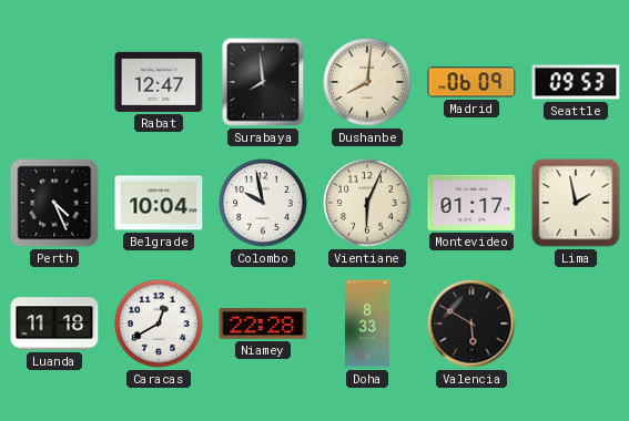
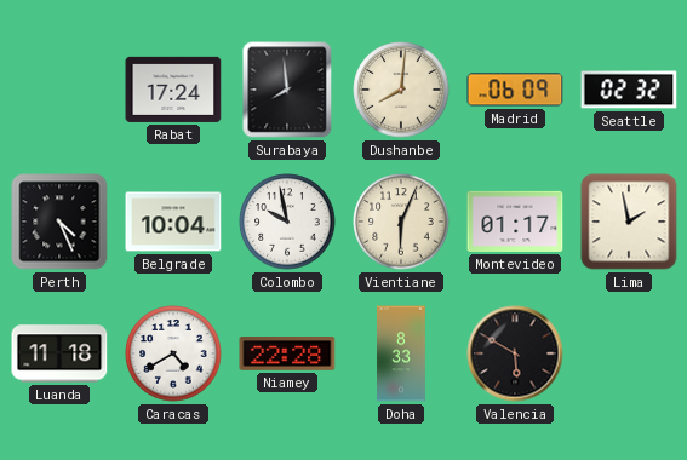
Rabat: 12:47 -> 17:24
Seattle: 09:53 -> 02:32
Caracas: 12:40 -> 4:40
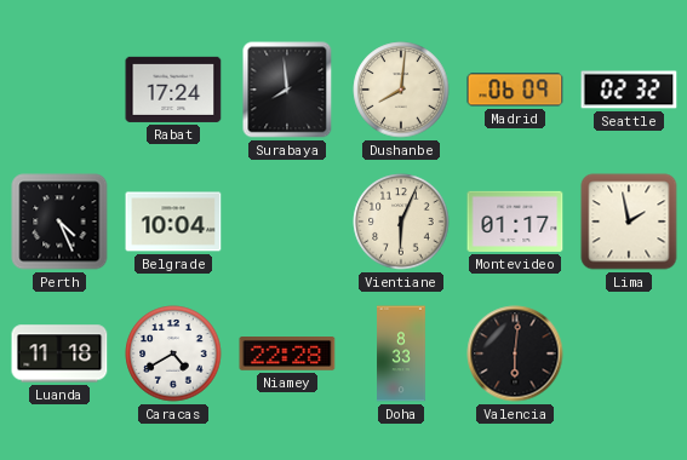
Colombo: 9:58 -> none
Valencia: 5:50 -> 6:01
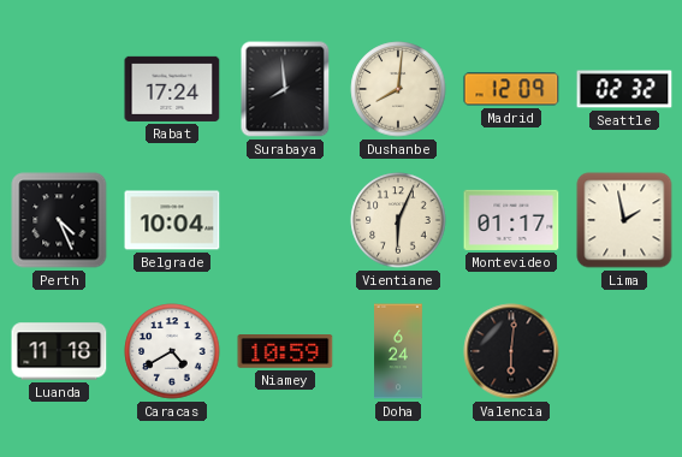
Madrid: 06:09 -> 12:09
Niamey: 22:28 -> 10:59
Doha: 8:33 -> 6:24
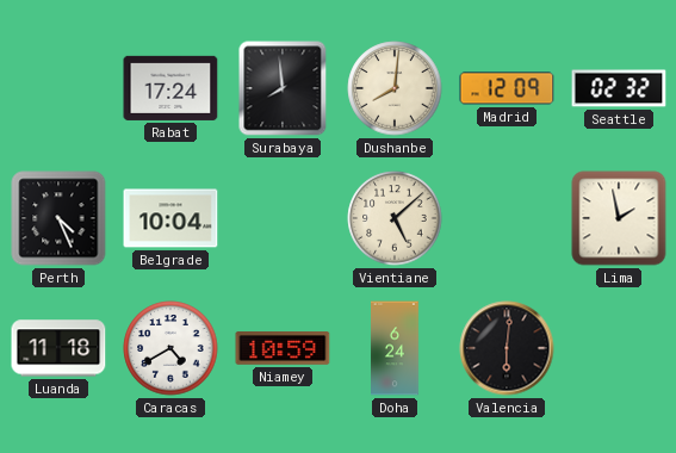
Vientiane: 6:04 -> 5:08
Montevideo: 01:17 -> none
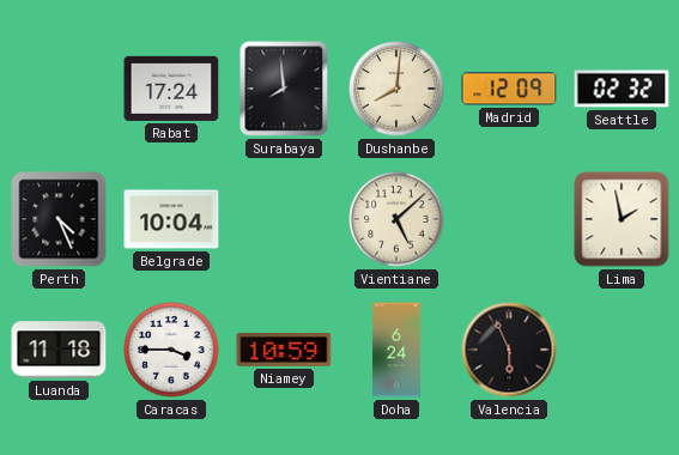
Caracas: 4:40 -> 3:45
Valencia: 6:01 -> 5:56
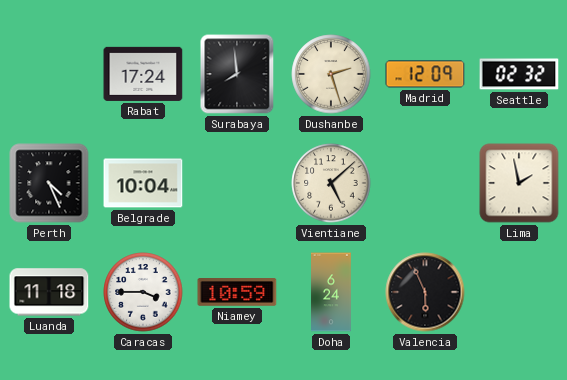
Dushanbe: 8:01 -> 2:27
